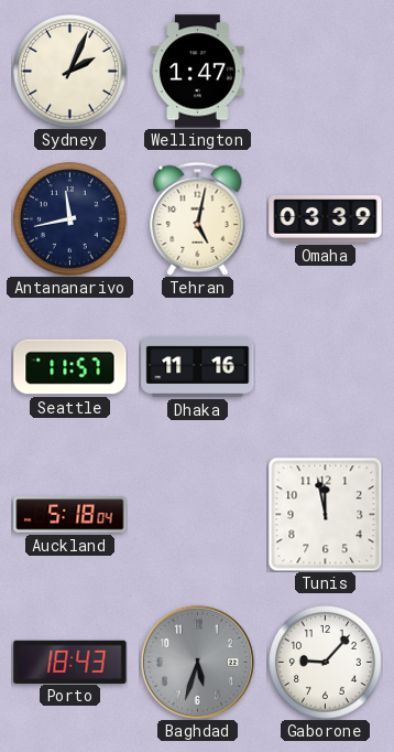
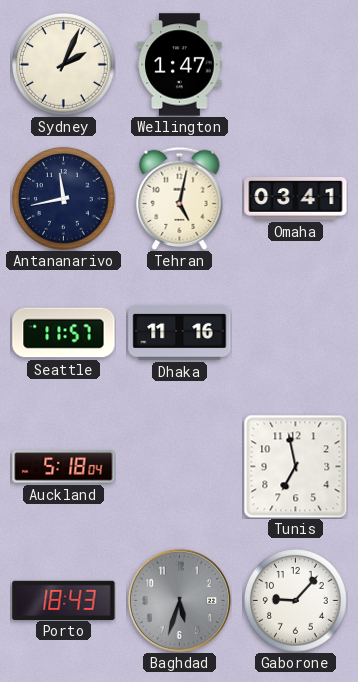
Omaha: 03:39 -> 03:41
Tunis: 11:58 -> 6:58
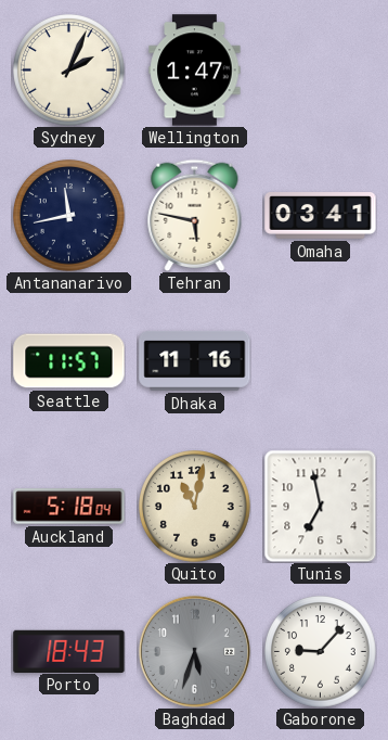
Tehran: 5:02 -> 5:47
Quito: none -> 11:02
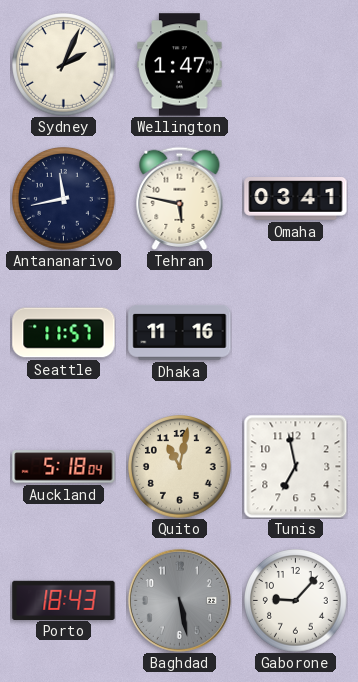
Baghdad: 5:33 -> 5:28
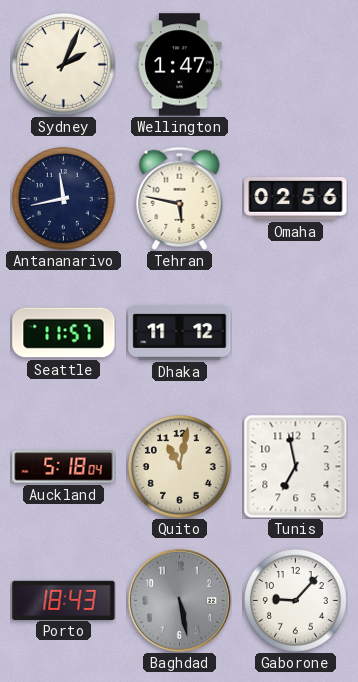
Omaha: 03:41 -> 02:56
Dhaka: 11:16 -> 11:12
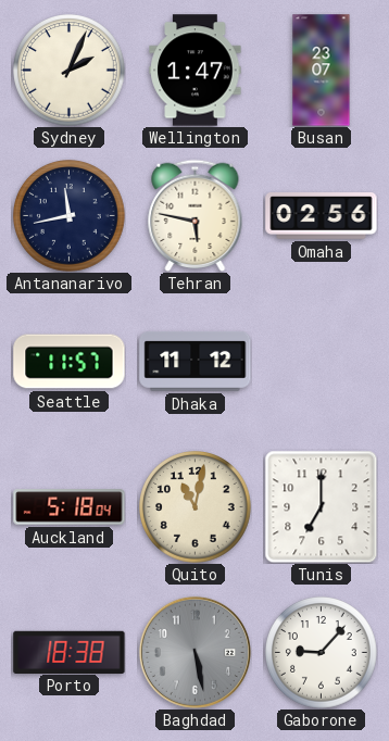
Busan: none -> 23:07
Tunis: 6:58 -> 7:00
Porto: 18:43 -> 18:38
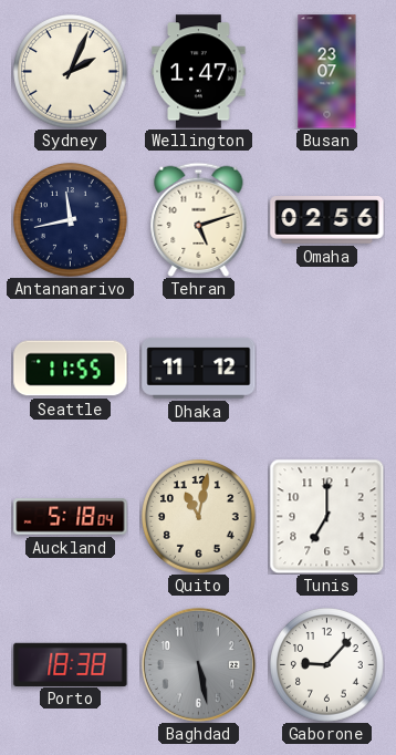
Tehran: 5:47 -> 5:12
Seattle: 11:57 -> 11:55
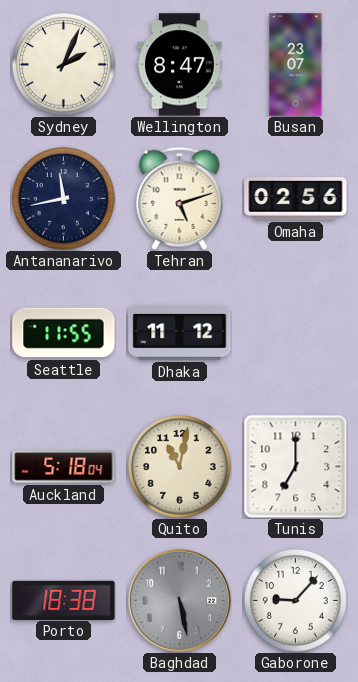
Wellington: 1:47 -> 8:47
